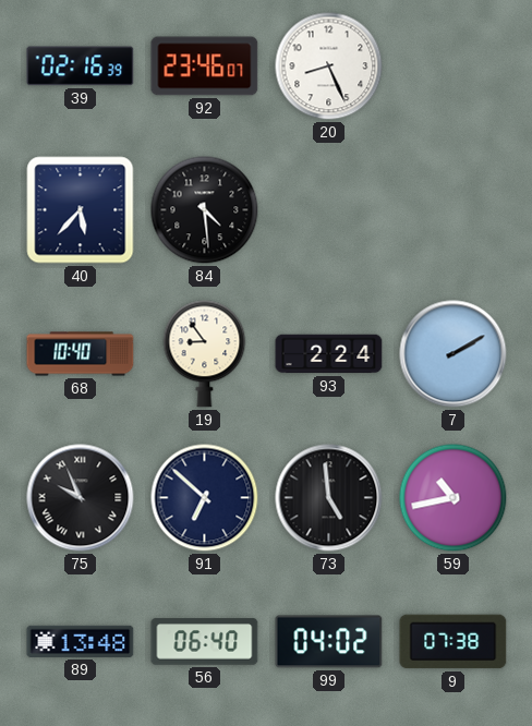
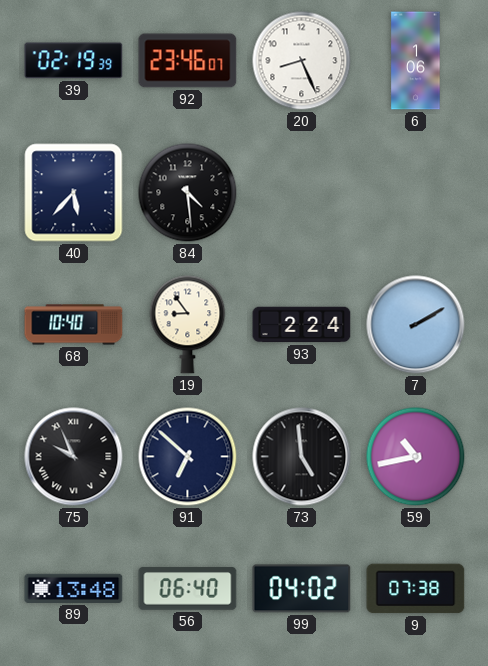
39: 02:16 -> 02:19
6: none -> 1:06
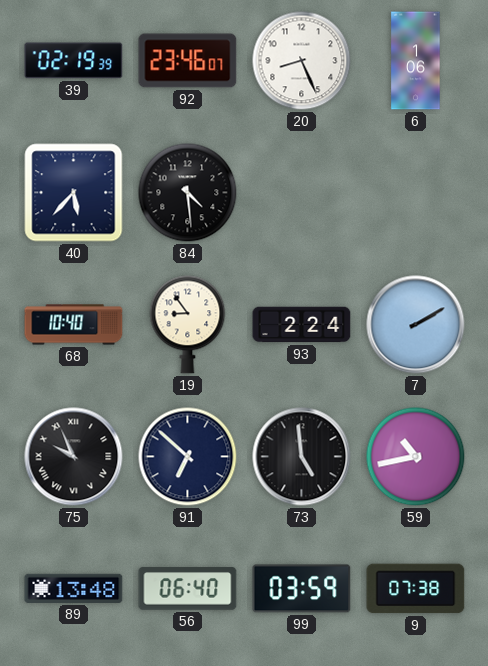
99: 04:02 -> 03:59
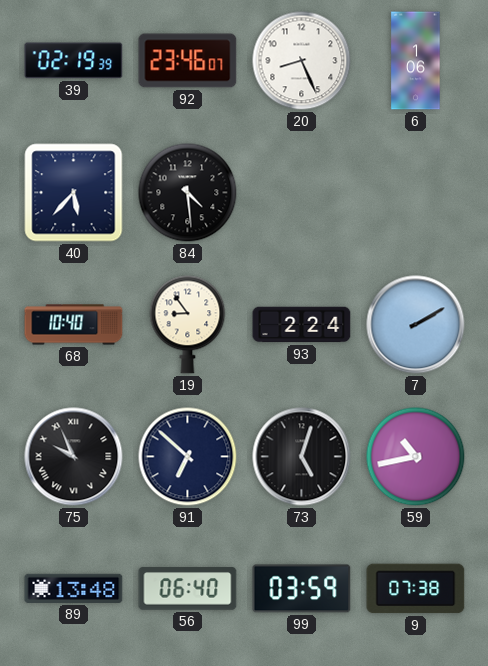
73: 4:59 -> 5:03
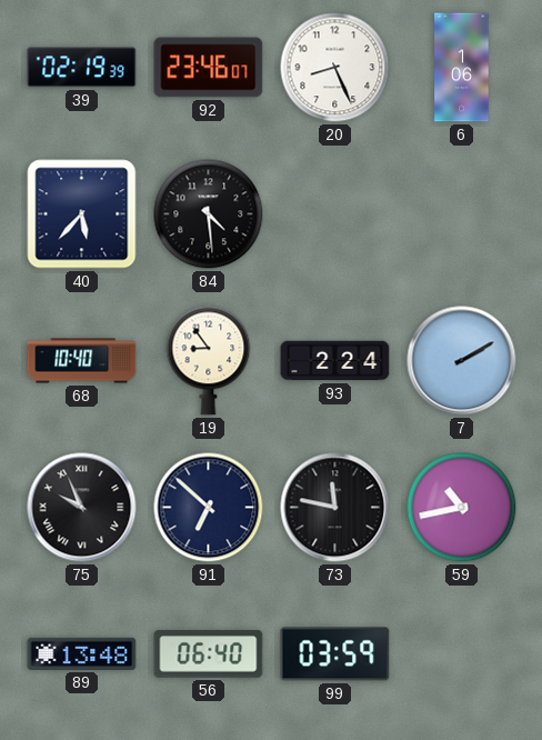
73: 5:03 -> 11:47
9: 07:38 -> none
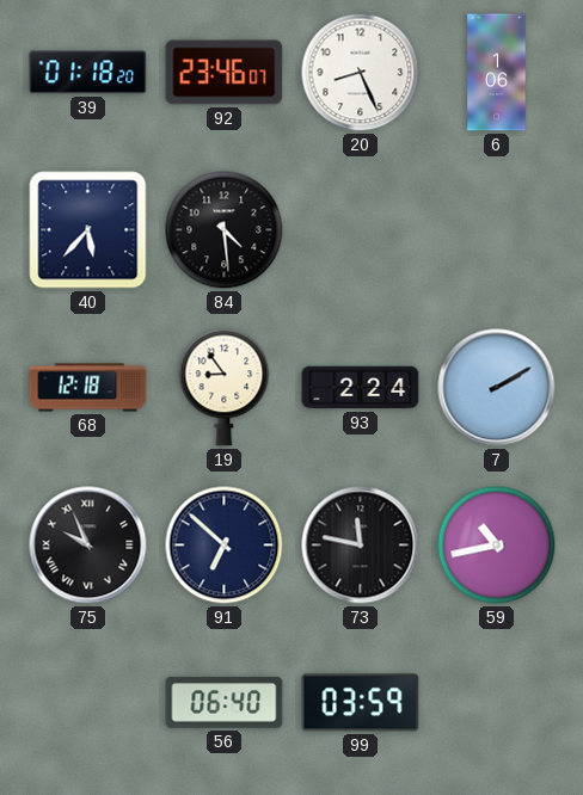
39: 02:19 -> 01:18
68: 10:40 -> 12:18
89: 13:48 -> none
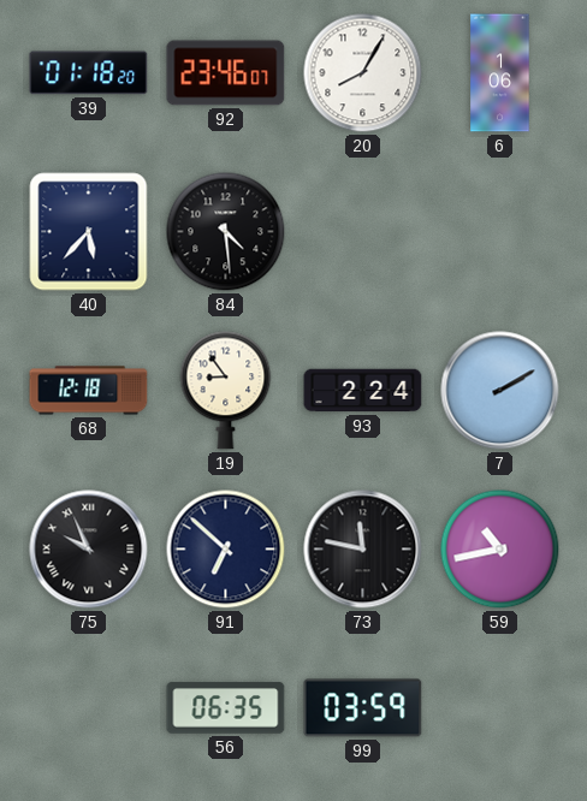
20: 8:26 -> 8:05
56: 06:40 -> 06:35
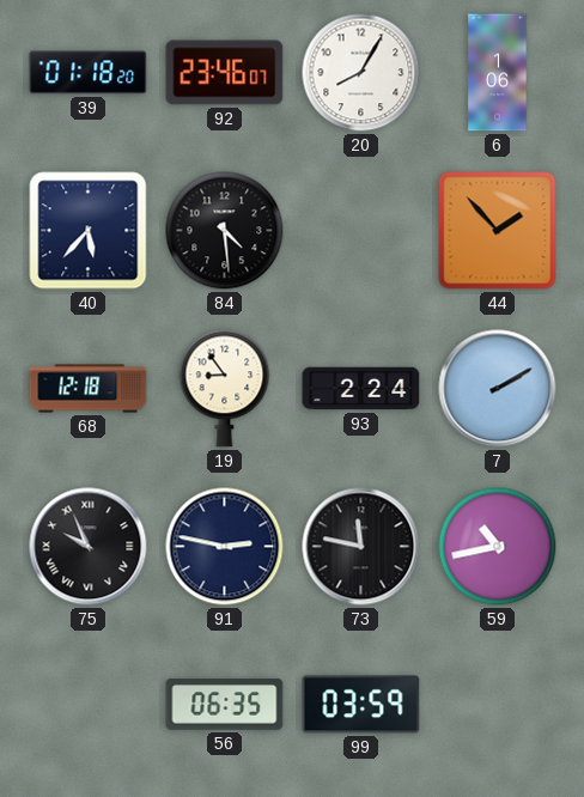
44: none -> 1:53
91: 6:52 -> 2:47
